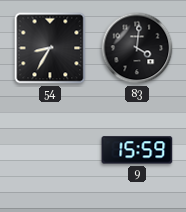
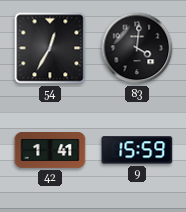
54: 8:35 -> 12:35
42: none -> 1:41
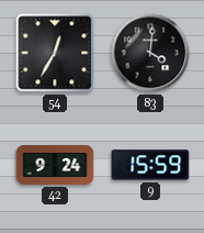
42: 1:41 -> 9:24
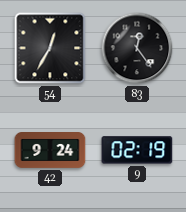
83: 4:01 -> 12:24
9: 15:59 -> 02:19
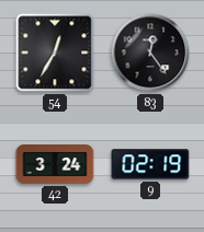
42: 9:24 -> 3:24
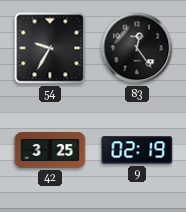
54: 12:35 -> 9:35
42: 3:24 -> 3:25
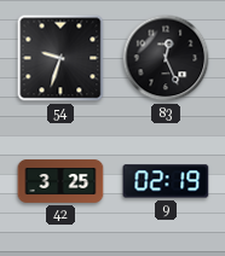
54: 9:35 -> 9:33
83: 12:24 -> 12:26
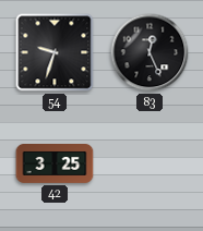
9: 02:19 -> none
